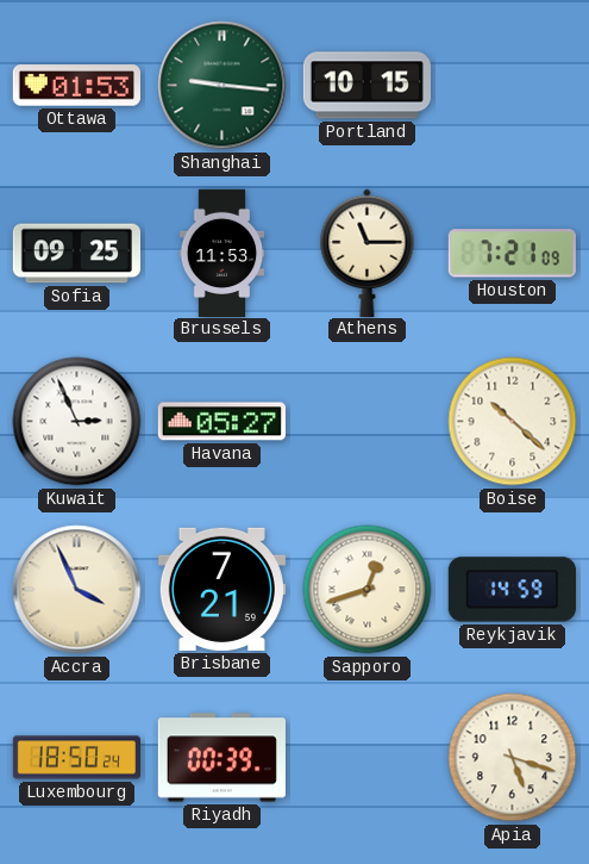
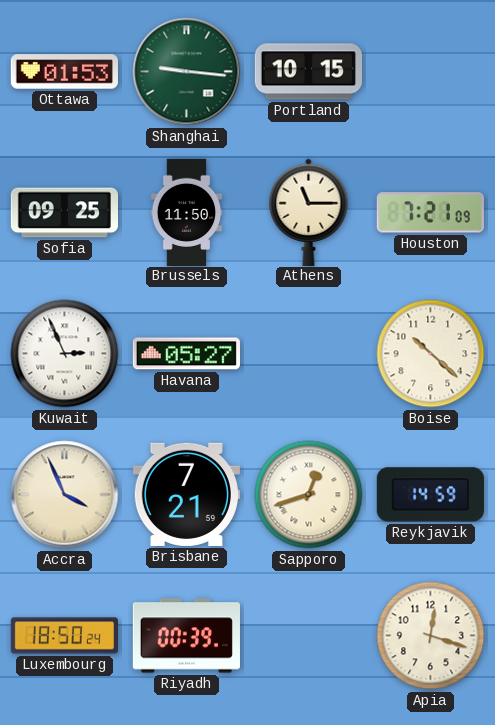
Brussels: 11:53 -> 11:50
Apia: 5:18 -> 12:18
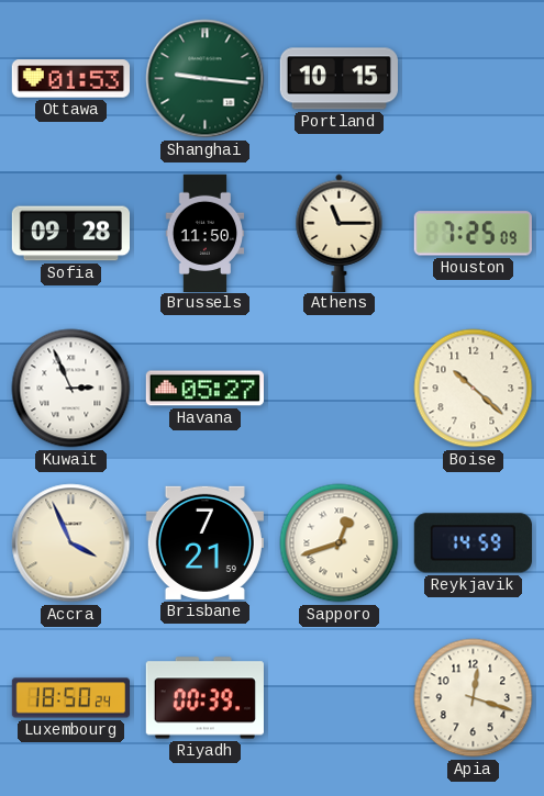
Sofia: 09:25 -> 09:28
Houston: 7:21 -> 7:25
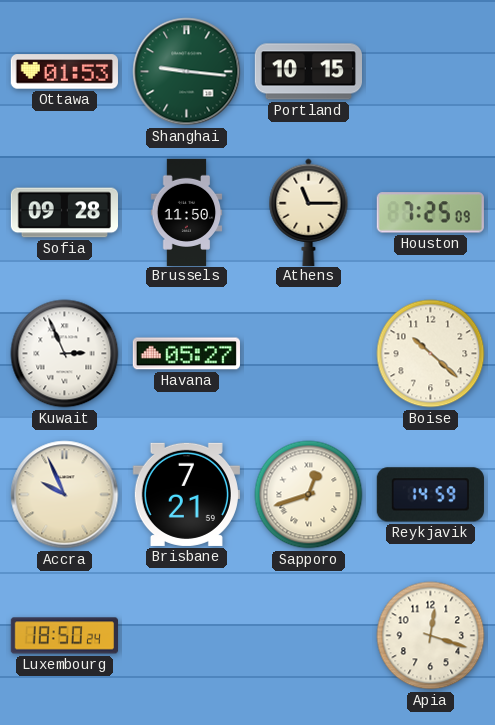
Accra: 3:56 -> 9:56
Riyadh: 00:39 -> none
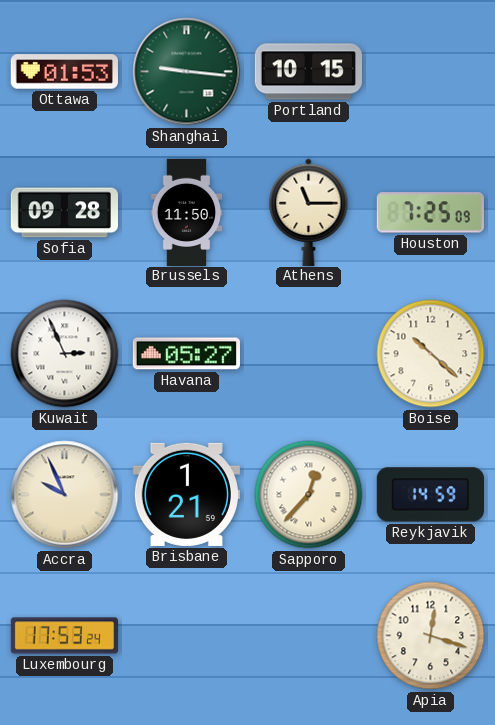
Brisbane: 7:21 -> 1:21
Sapporo: 12:42 -> 12:37
Luxembourg: 18:50 -> 17:53
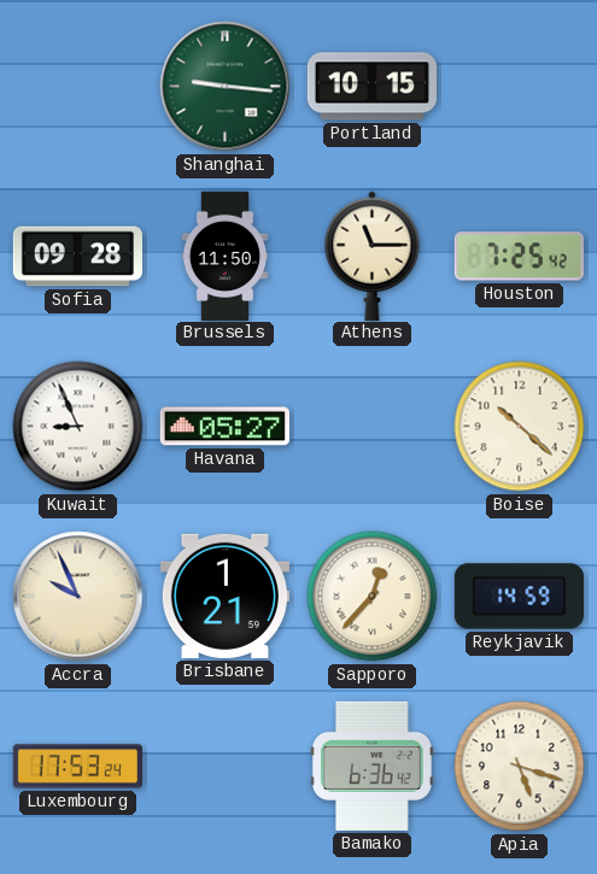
Ottawa: 01:53 -> none
Houston: 7:25:09 -> 7:25:42
Kuwait: 2:56 -> 8:56
Bamako: none -> 6:36
Apia: 12:18 -> 5:18
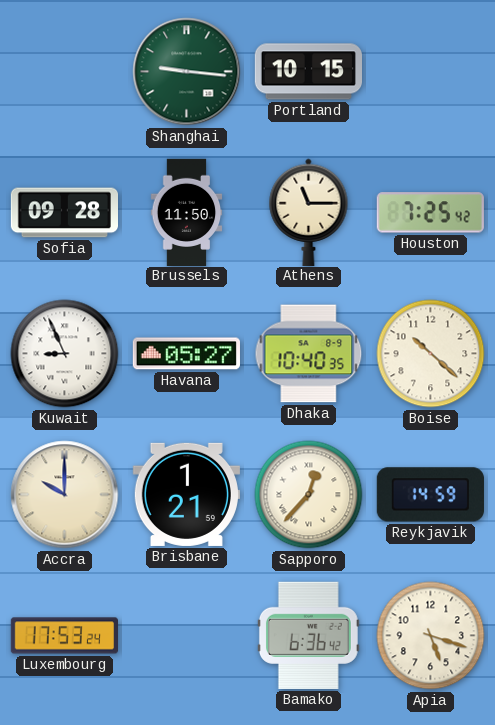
Dhaka: none -> 10:40
Accra: 9:56 -> 10:00
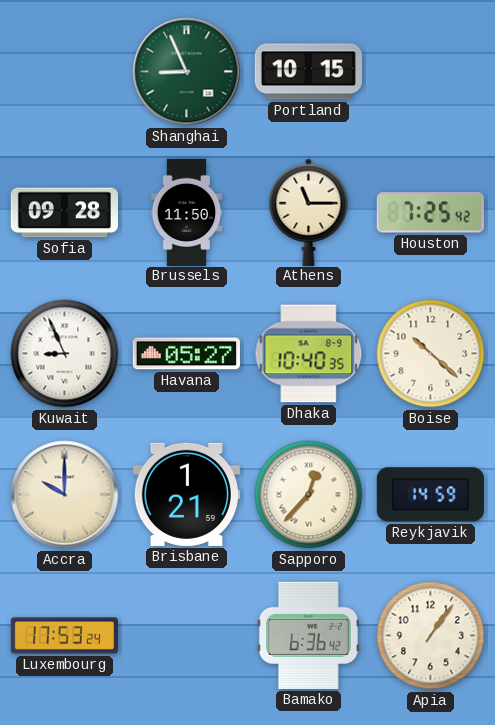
Shanghai: 9:16 -> 8:56
Apia: 5:18 -> 1:06
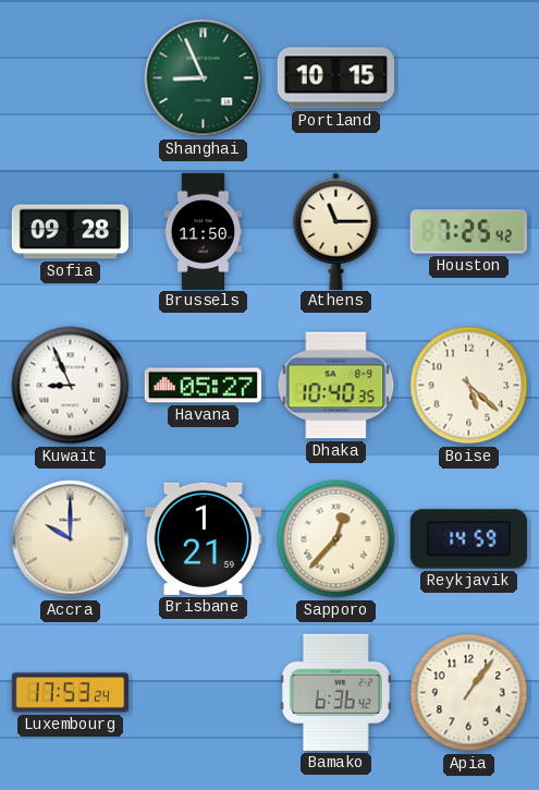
Boise: 10:22 -> 5:22
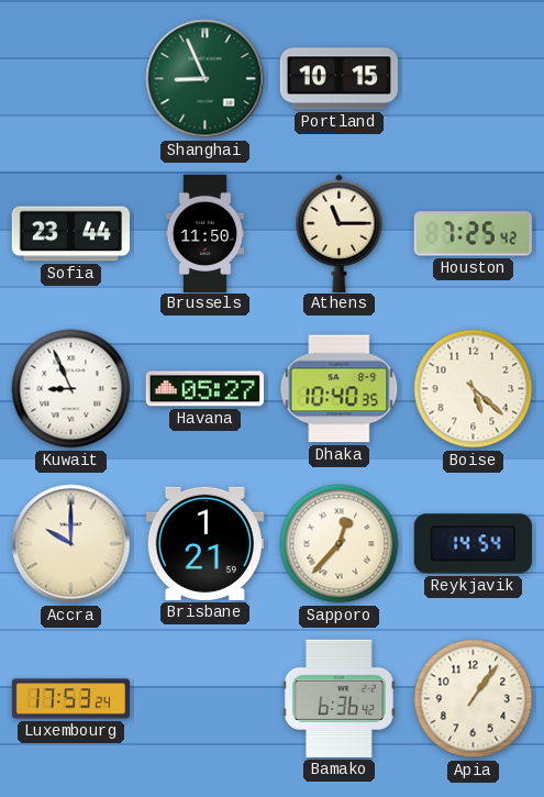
Sofia: 09:28 -> 23:44
Reykjavik: 14:59 -> 14:54
